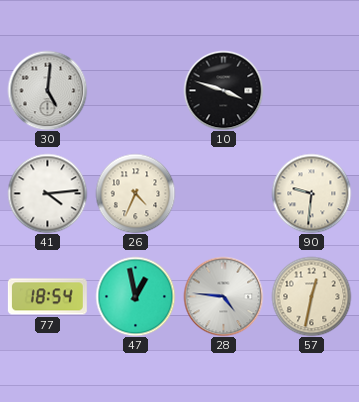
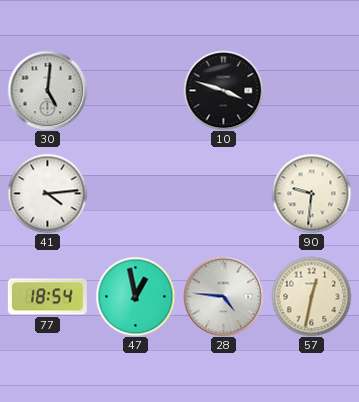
26: 4:34 -> none
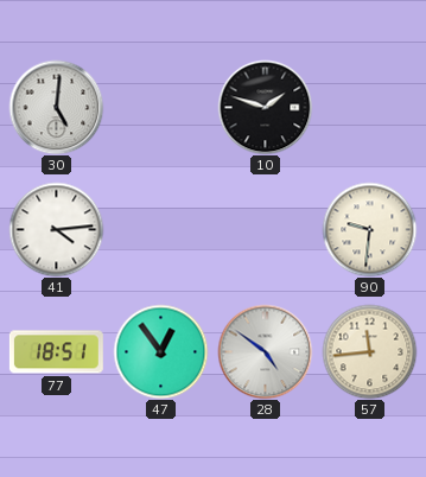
10: 3:48 -> 1:48
77: 18:54 -> 18:51
47: 12:58 -> 12:54
28: 4:46 -> 4:51
57: 12:32 -> 11:44
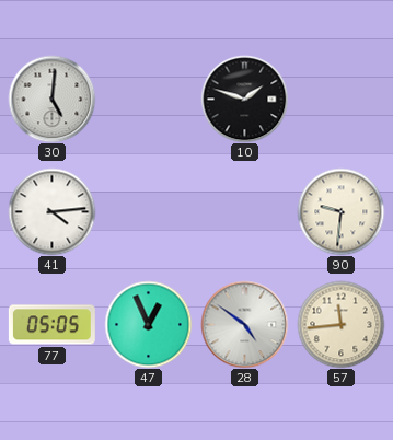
77: 18:51 -> 05:05
47: 12:54 -> 12:56
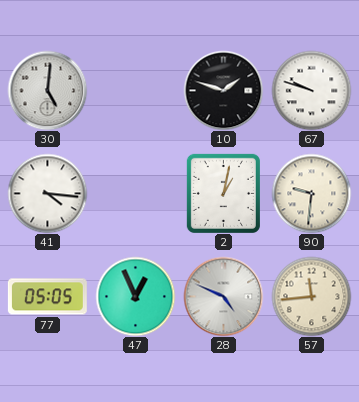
67: none -> 9:48
41: 4:14 -> 4:16
2: none -> 1:02
28: 4:51 -> 4:49
